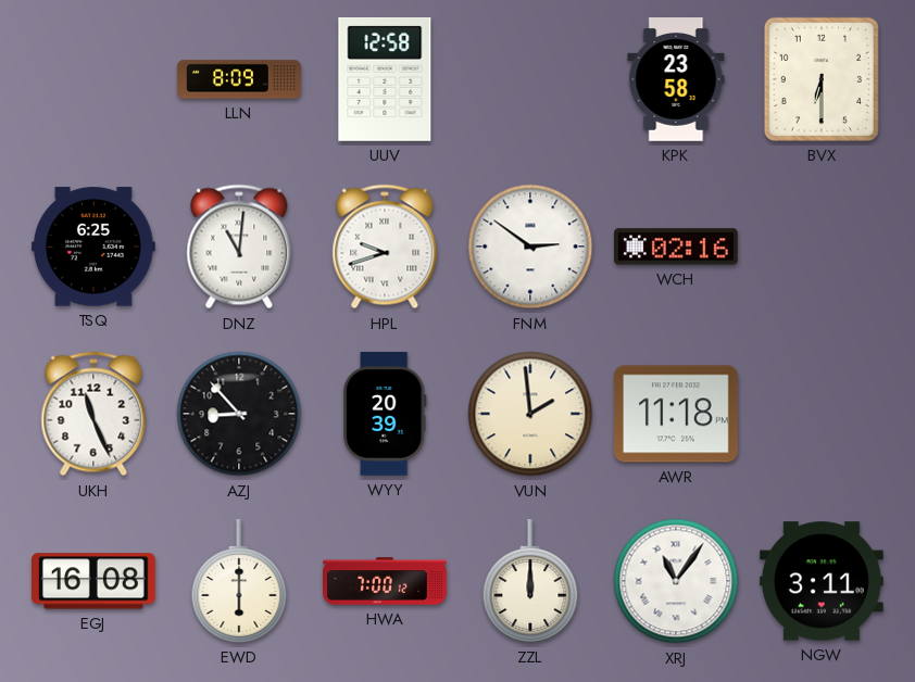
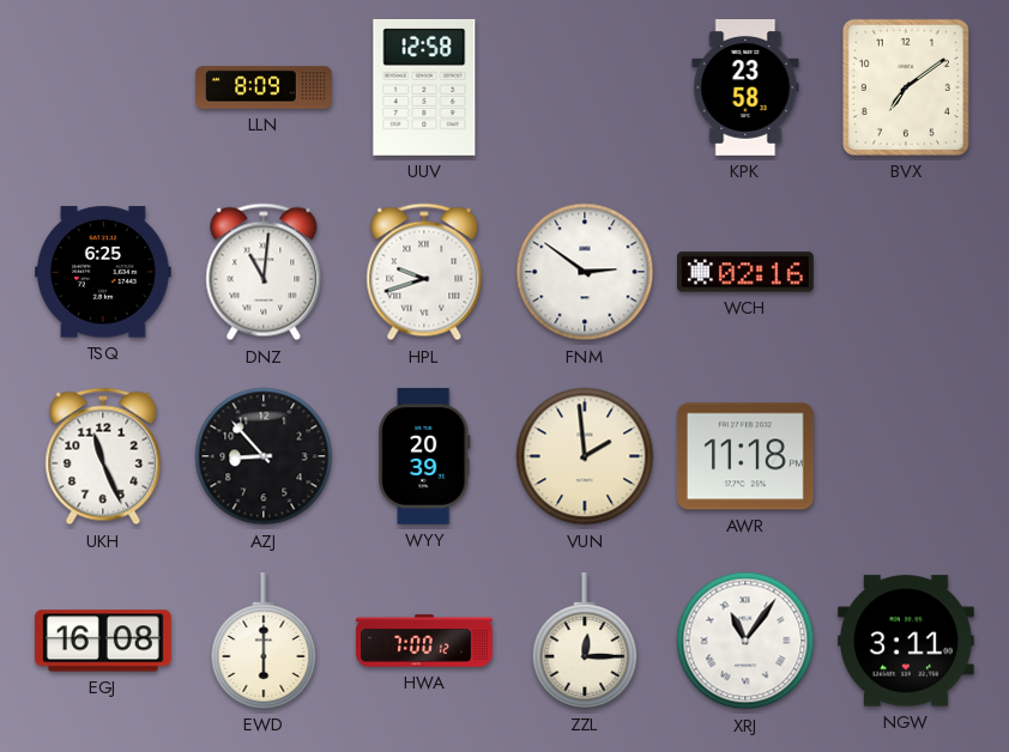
BVX: 6:30 -> 7:09
ZZL: 12:00 -> 12:15
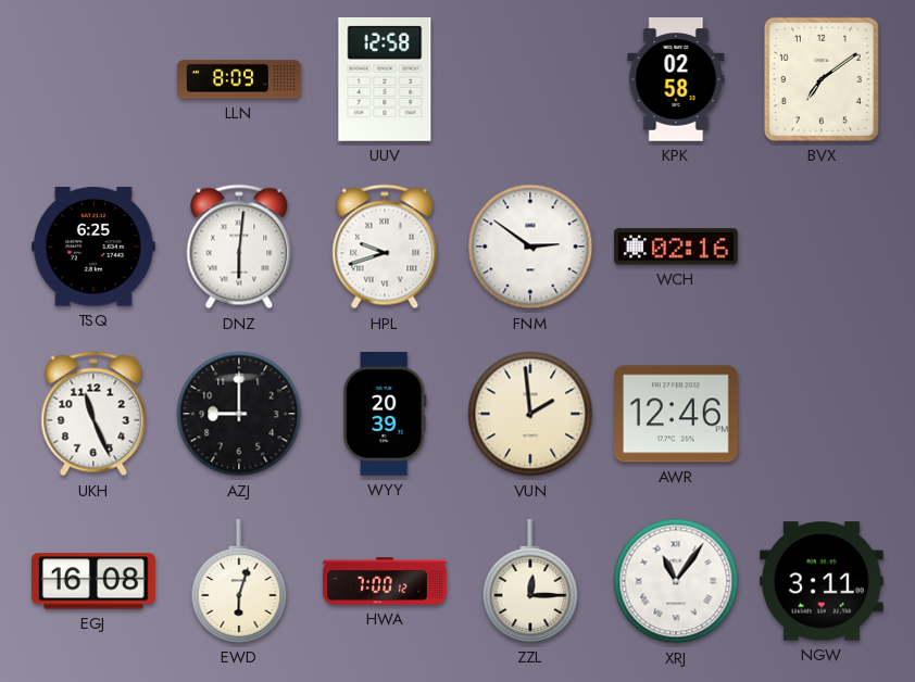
KPK: 23:58 -> 02:58
DNZ: 11:01 -> 6:01
AZJ: 8:53 -> 9:00
AWR: 11:18 -> 12:46
EWD: 6:00 -> 6:03
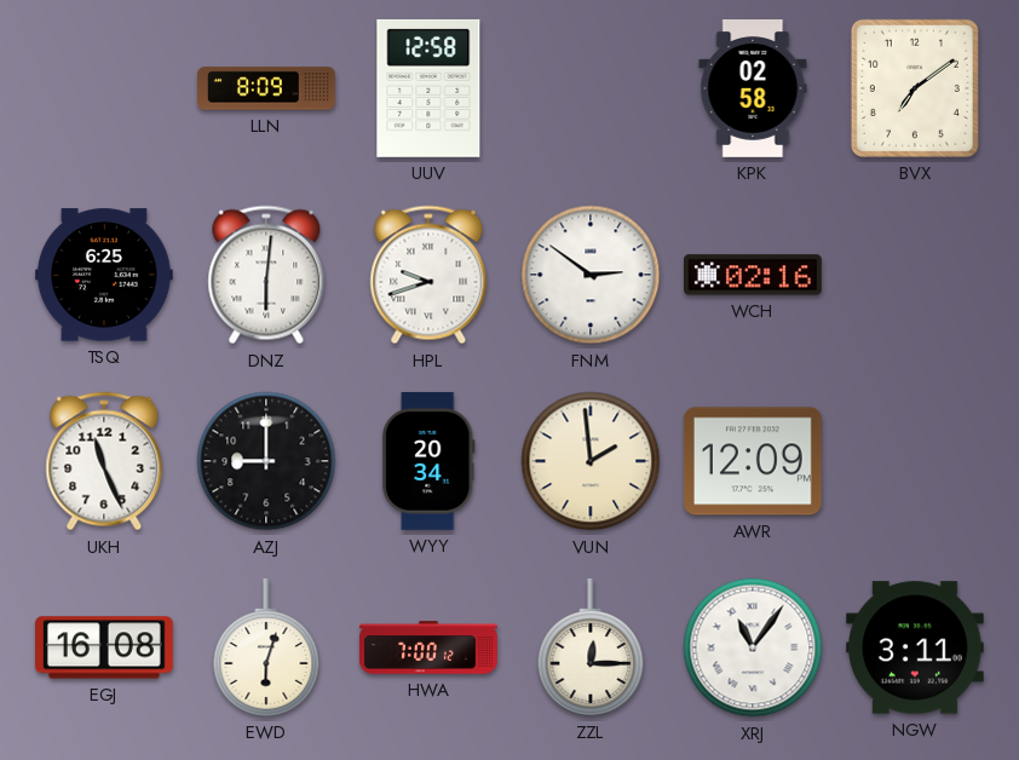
WYY: 20:39 -> 20:34
AWR: 12:46 -> 12:09
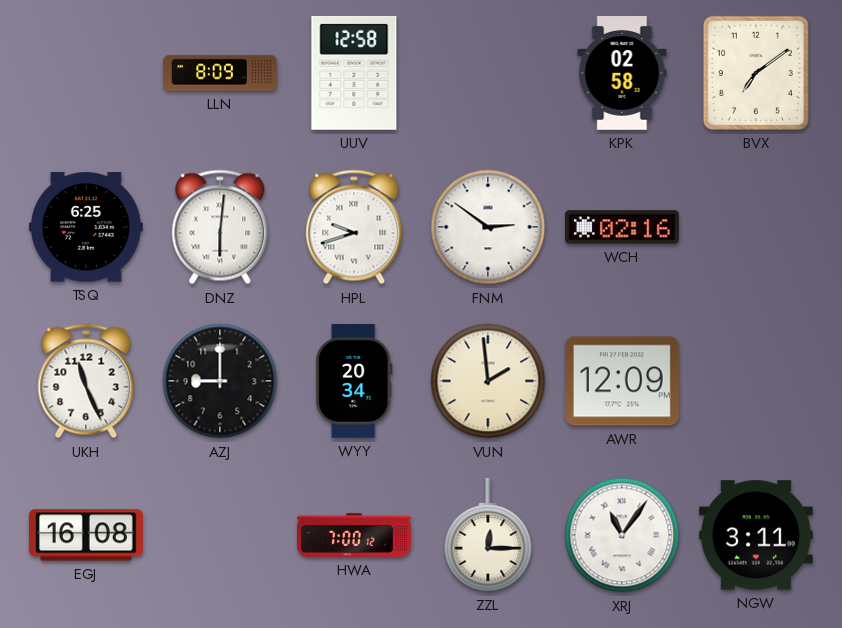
EWD: 6:03 -> none
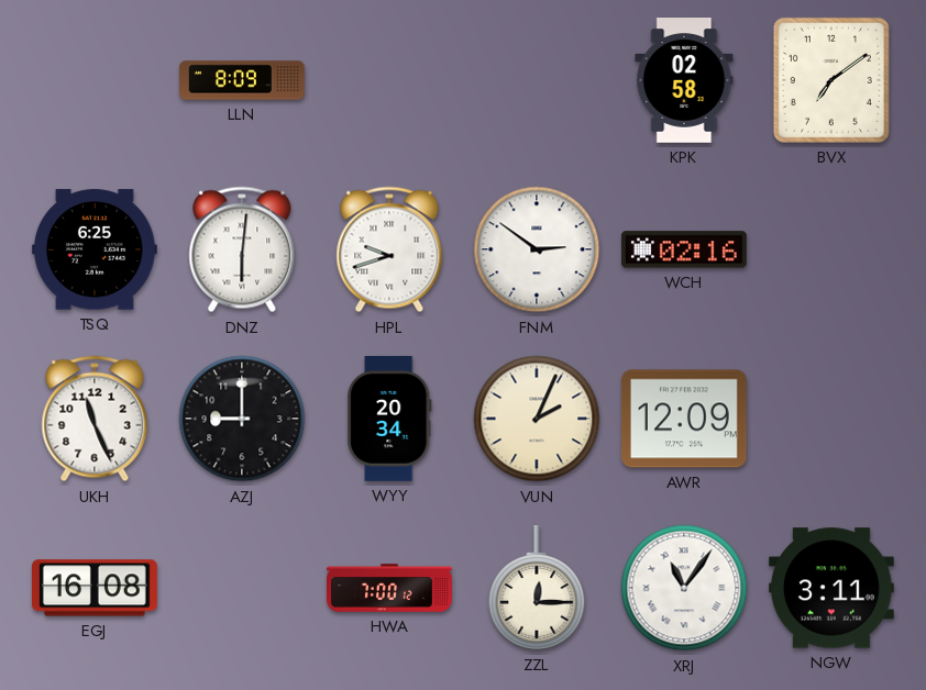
UUV: 12:58 -> none
VUN: 1:59 -> 2:04
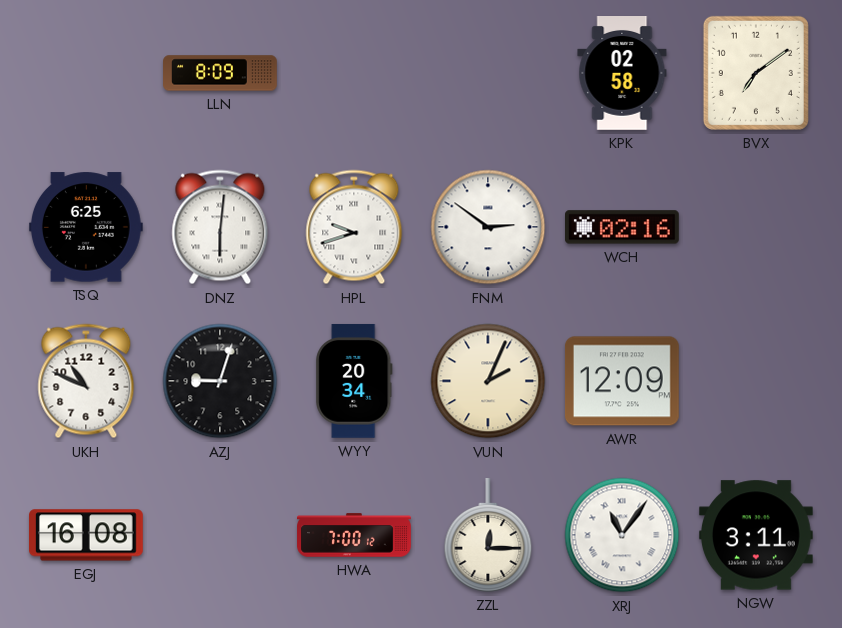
UKH: 11:26 -> 10:49
AZJ: 9:00 -> 9:03
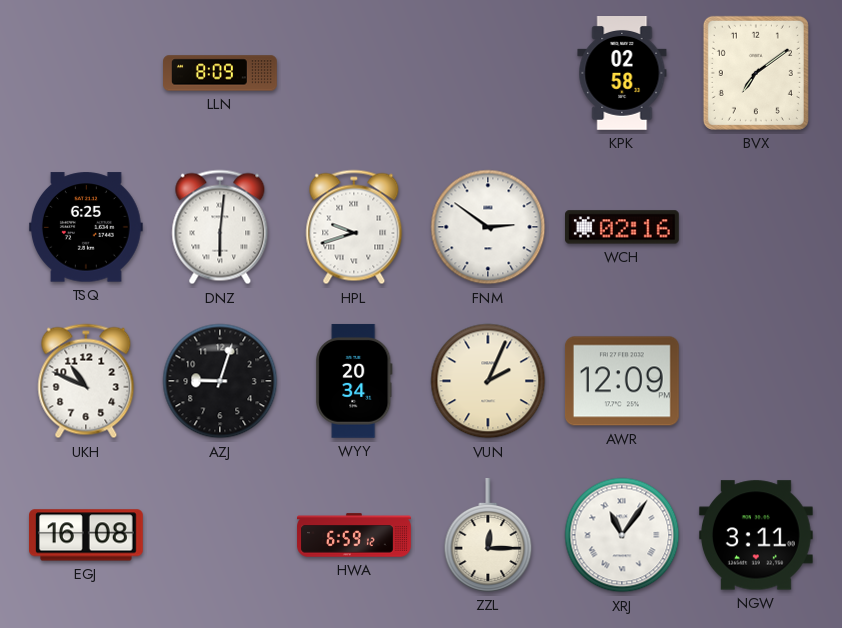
HWA: 7:00 -> 6:59
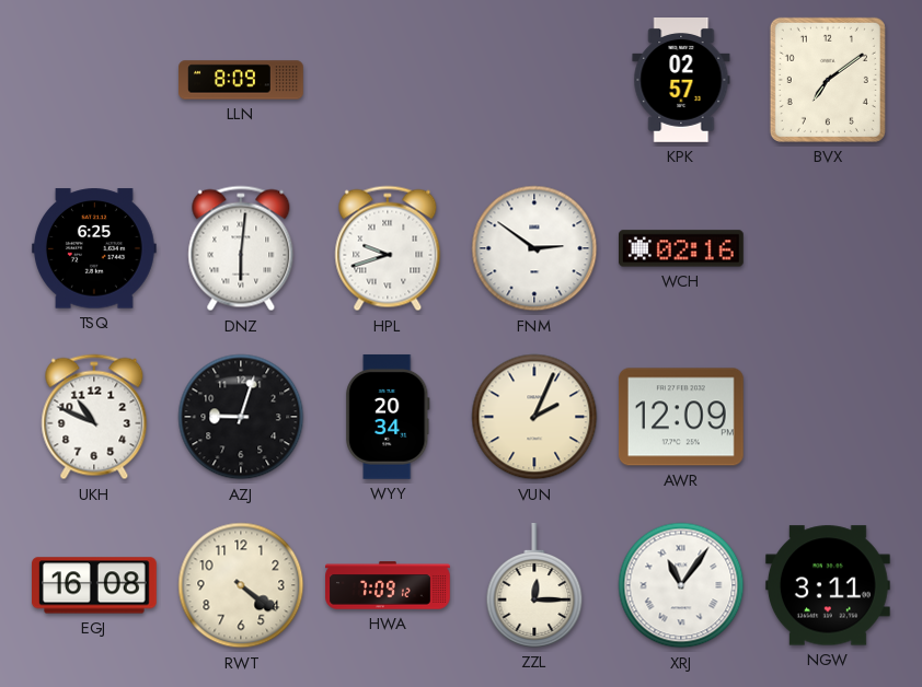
KPK: 02:58 -> 02:57
RWT: none -> 4:21
HWA: 6:59 -> 7:09
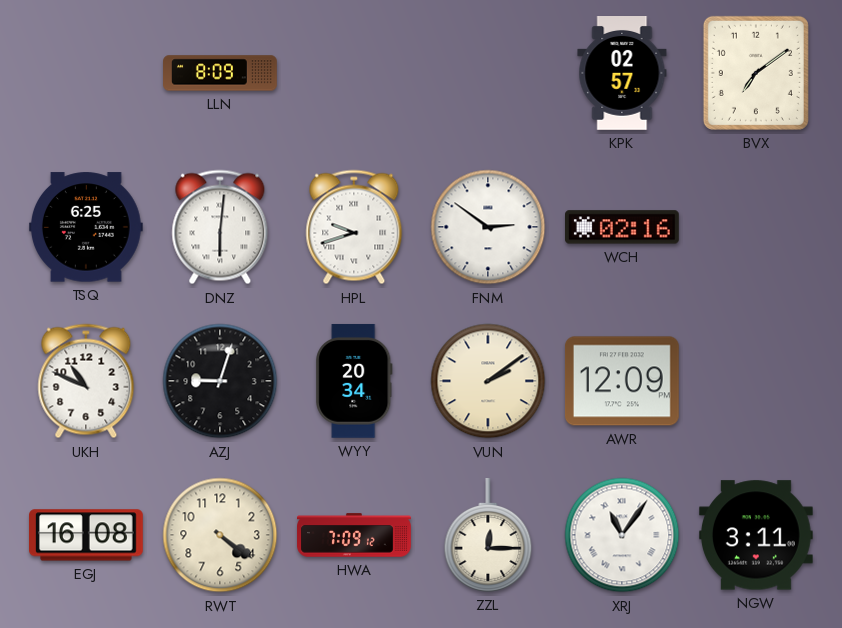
VUN: 2:04 -> 2:09
